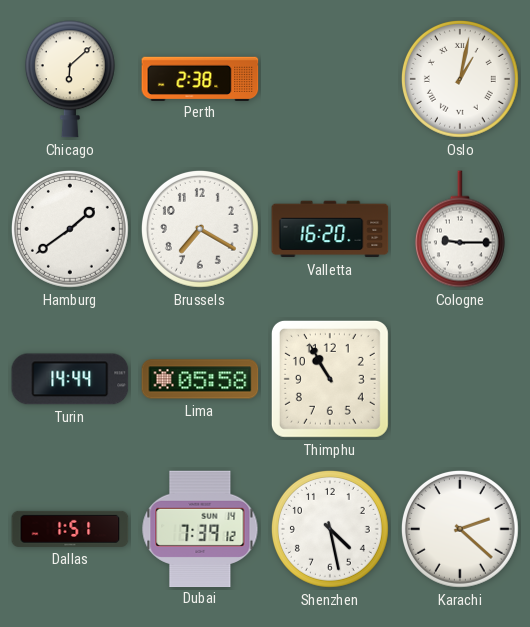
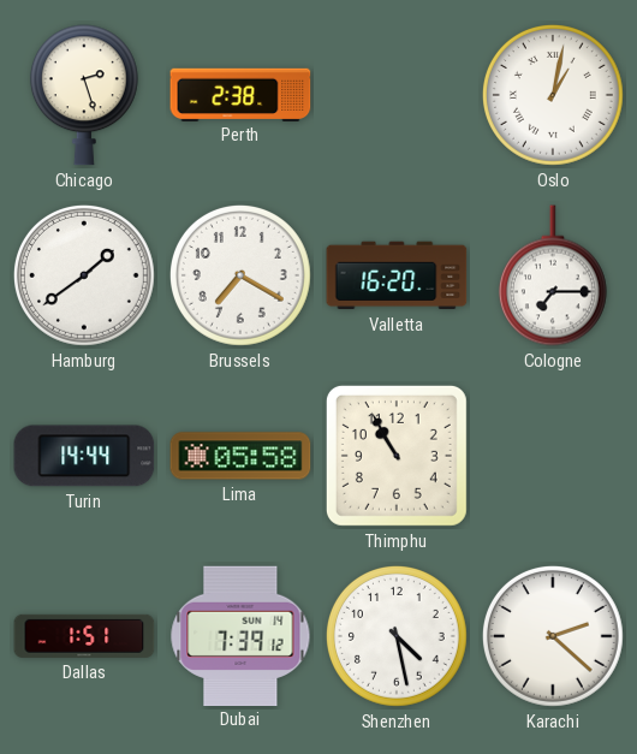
Chicago: 6:08 -> 2:27
Cologne: 9:15 -> 7:15
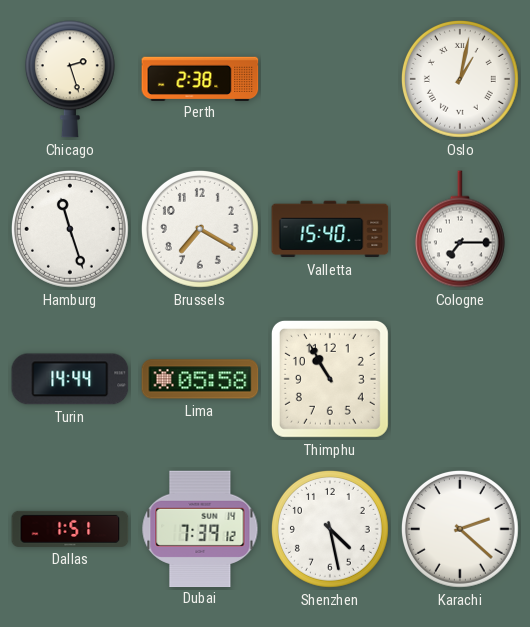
Hamburg: 1:39 -> 11:27
Valletta: 16:20 -> 15:40
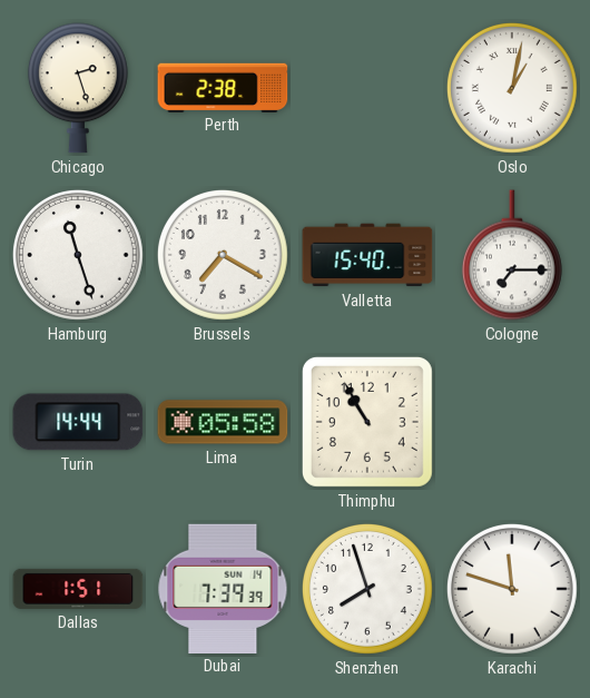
Dubai: 7:39:12 -> 7:39:39
Shenzhen: 4:28 -> 7:57
Karachi: 2:22 -> 11:48
